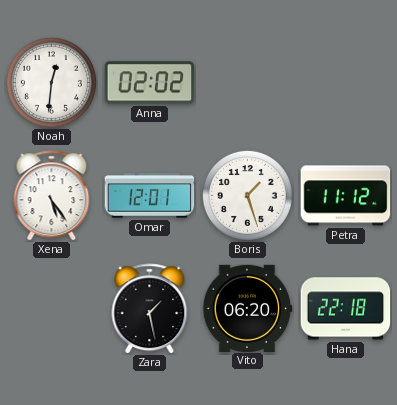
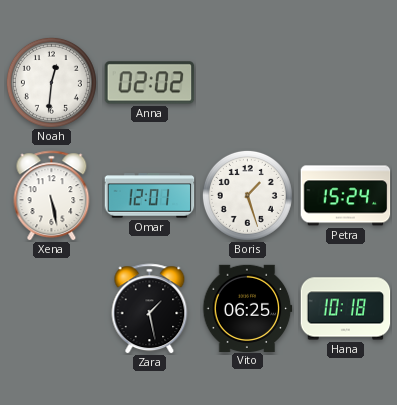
Xena: 5:24 -> 5:28
Petra: 11:12 -> 15:24
Vito: 06:20 -> 06:25
Hana: 22:18 -> 10:18
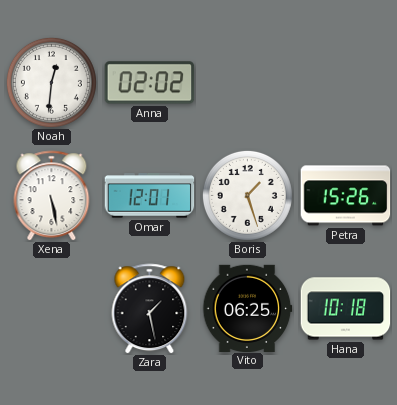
Petra: 15:24 -> 15:26
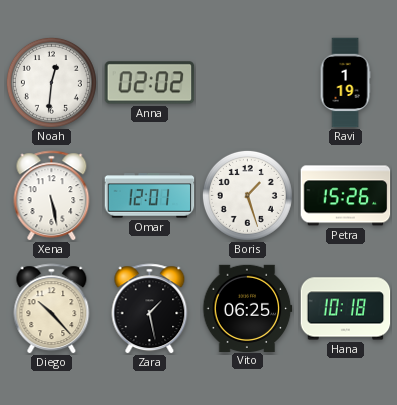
Ravi: none -> 1:19
Diego: none -> 10:23
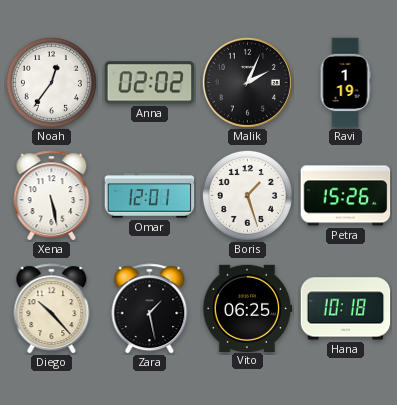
Noah: 12:31 -> 12:36
Malik: none -> 2:04
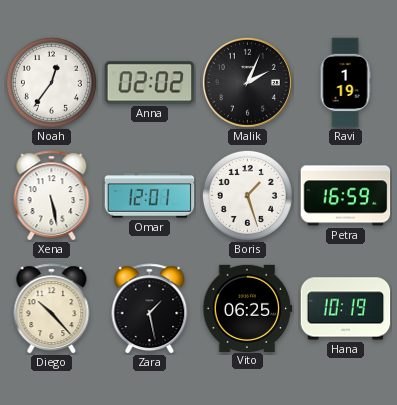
Petra: 15:26 -> 16:59
Hana: 10:18 -> 10:19
